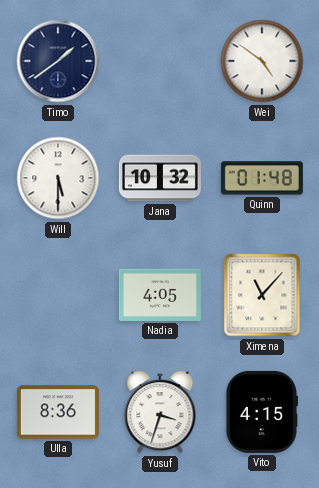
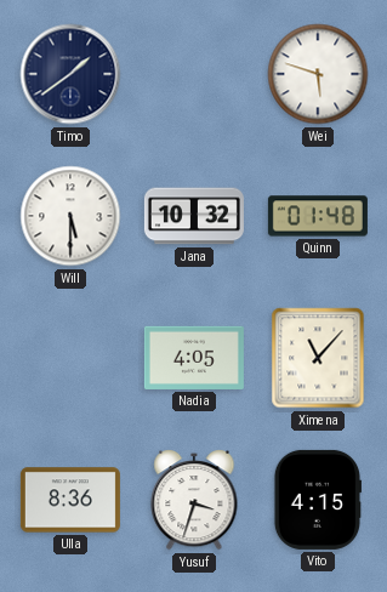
Wei: 4:51 -> 5:48
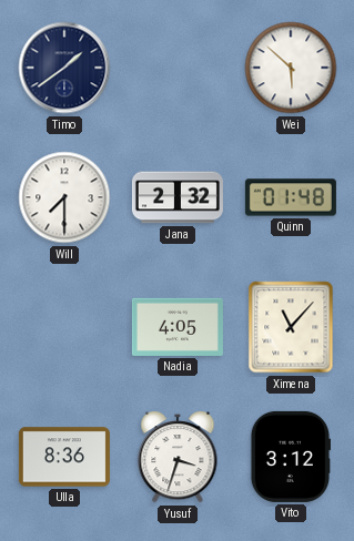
Wei: 5:48 -> 5:52
Will: 5:30 -> 7:30
Jana: 10:32 -> 2:32
Vito: 4:15 -> 3:12
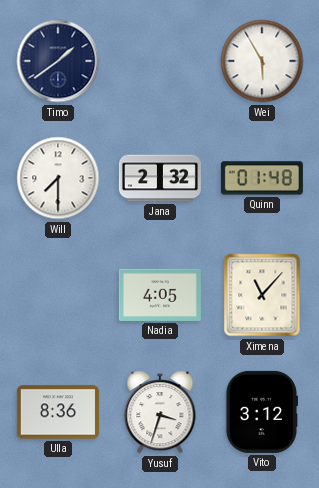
Wei: 5:52 -> 5:55
